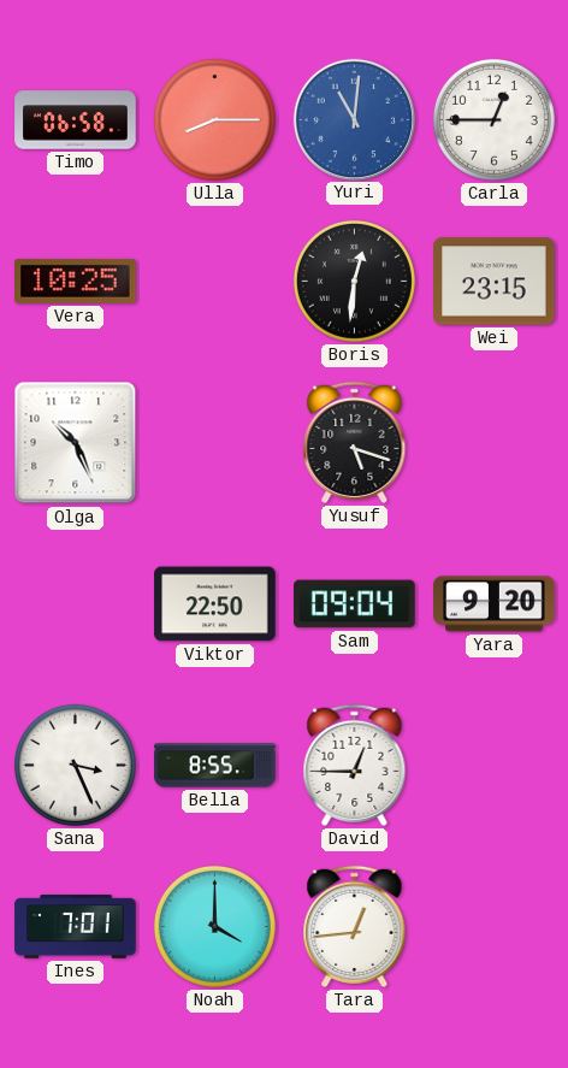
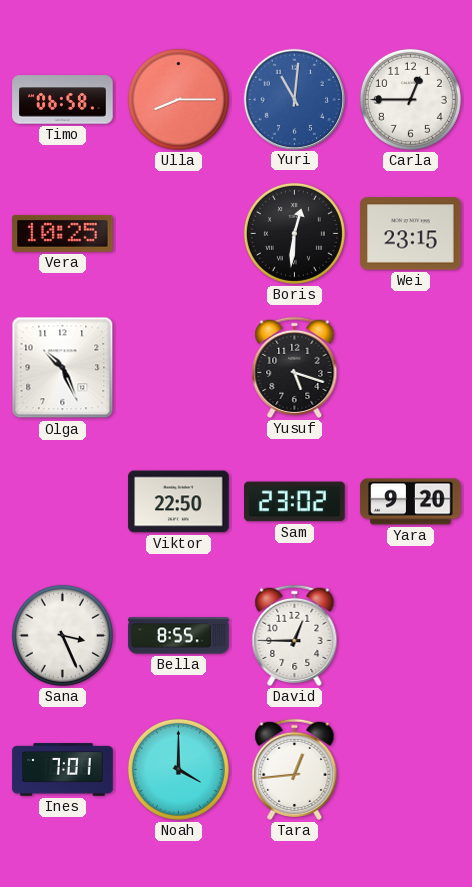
Sam: 09:04 -> 23:02
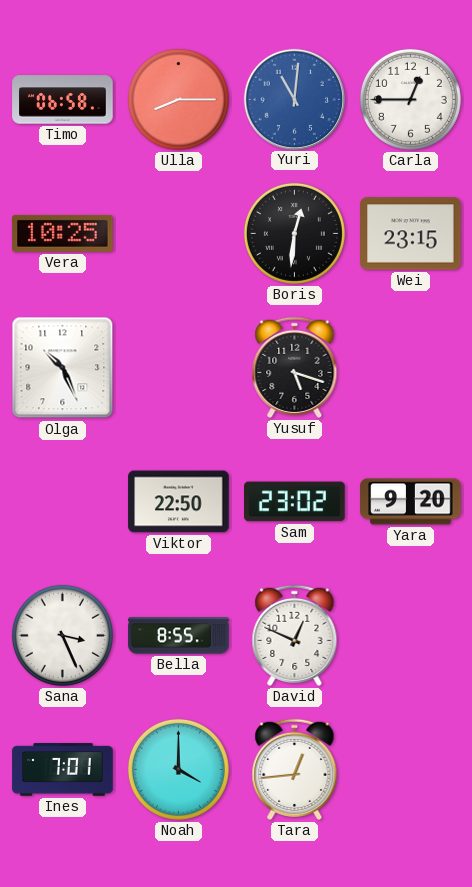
David: 12:45 -> 12:49
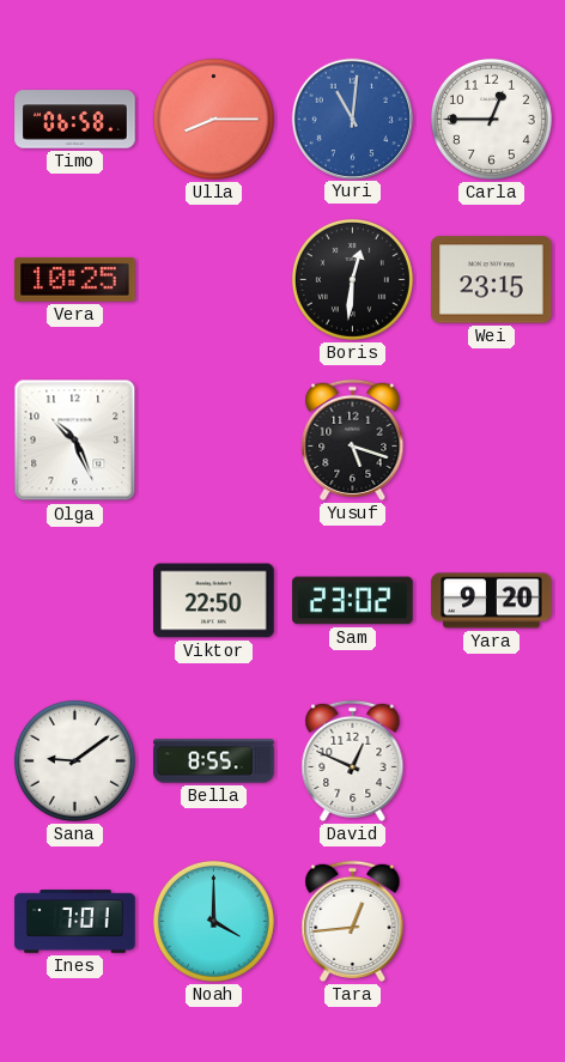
Sana: 3:26 -> 9:09
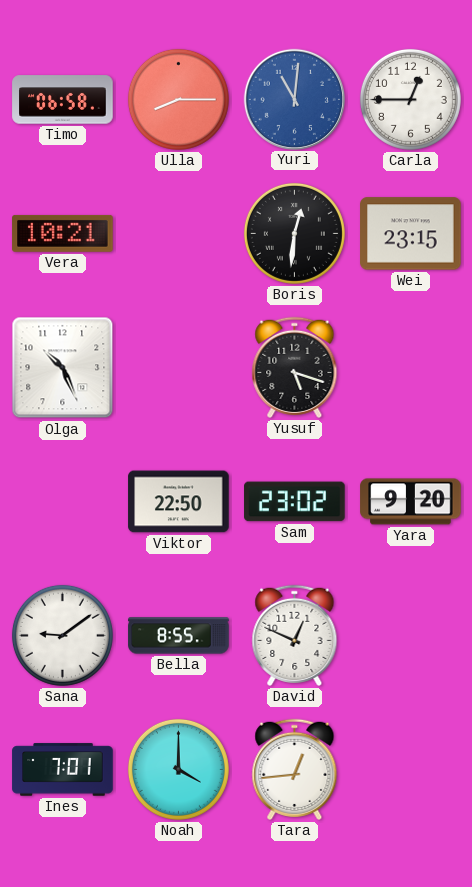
Vera: 10:25 -> 10:21
